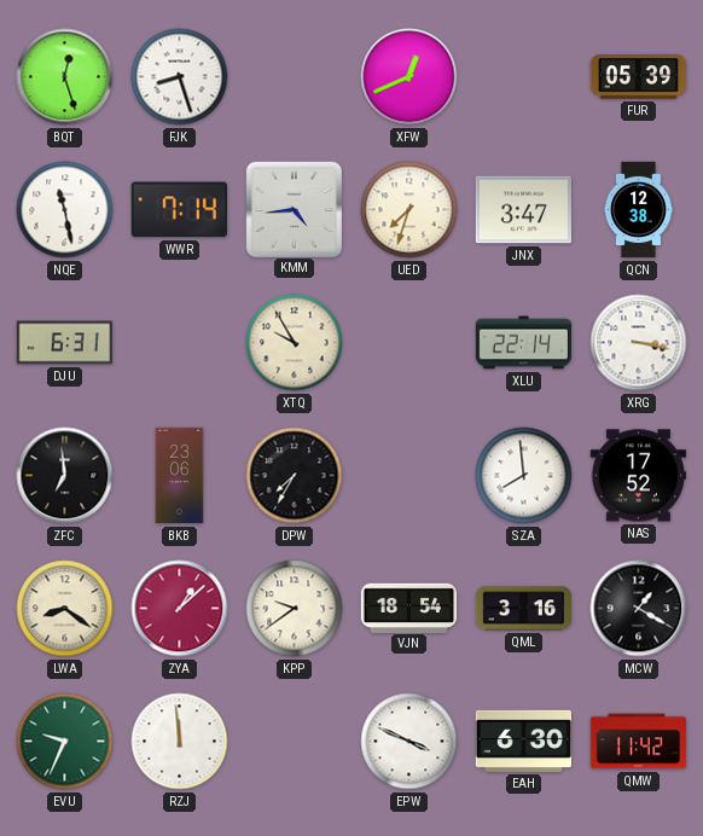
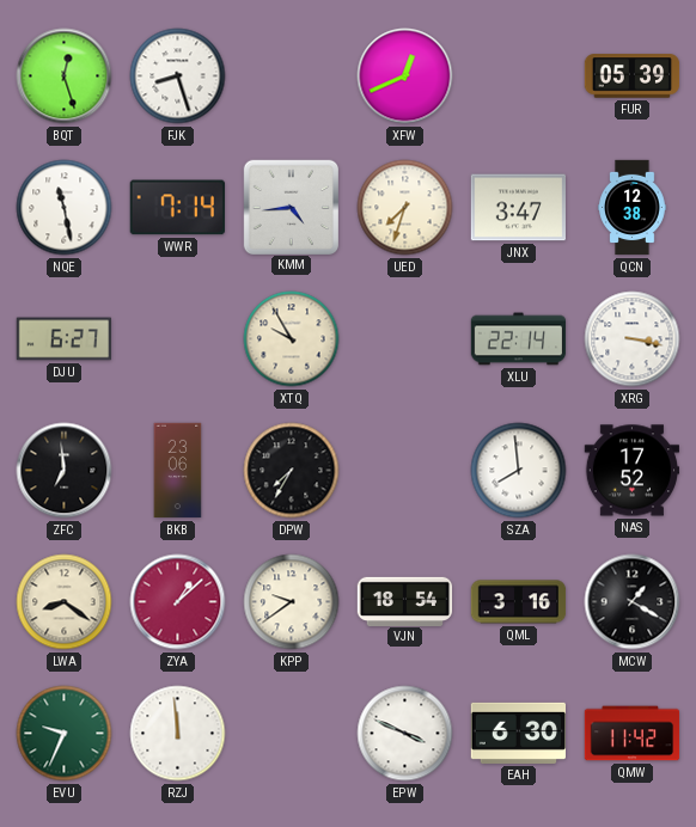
DJU: 6:31 -> 6:27
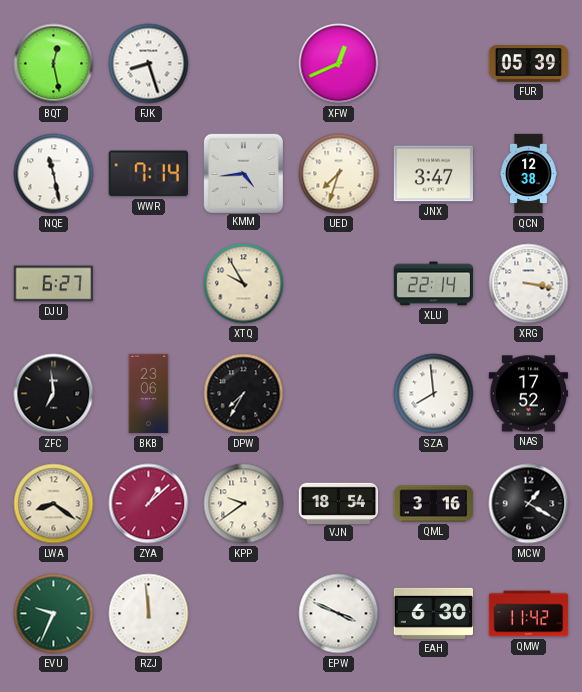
BQT: 12:27 -> 12:28
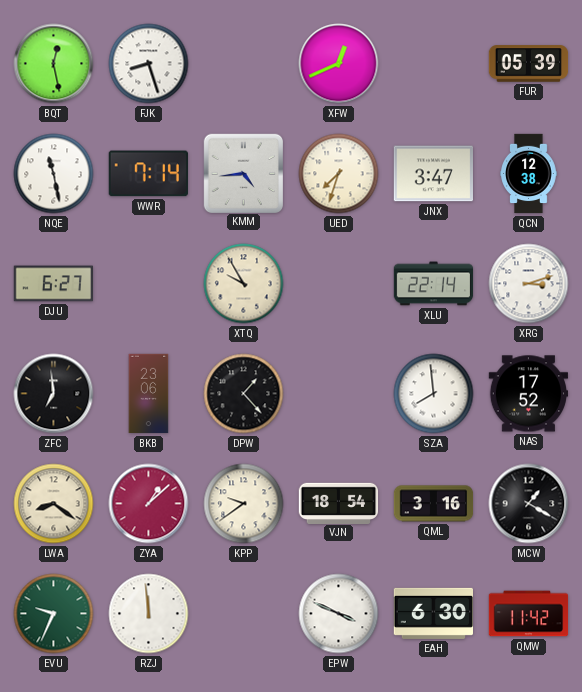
XRG: 3:17 -> 3:12
DPW: 7:35 -> 1:23
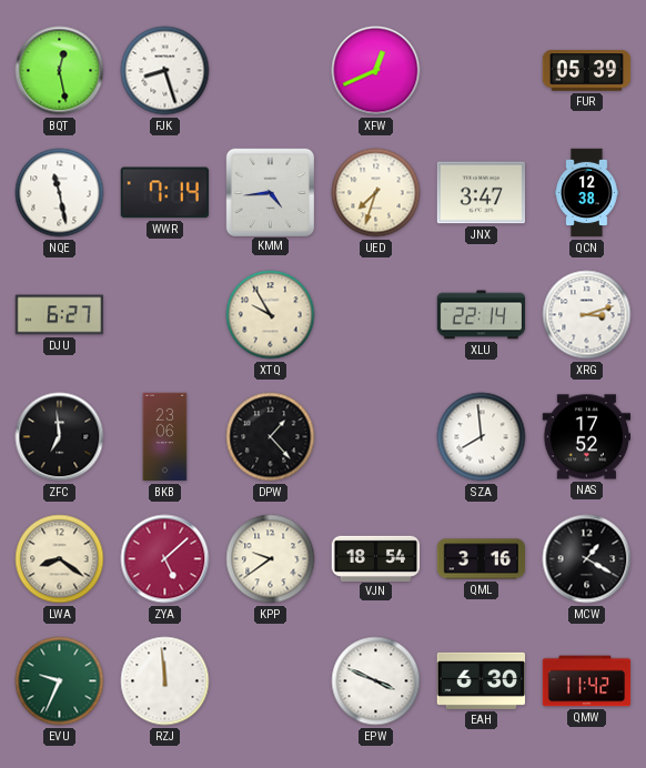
ZYA: 1:08 -> 5:08
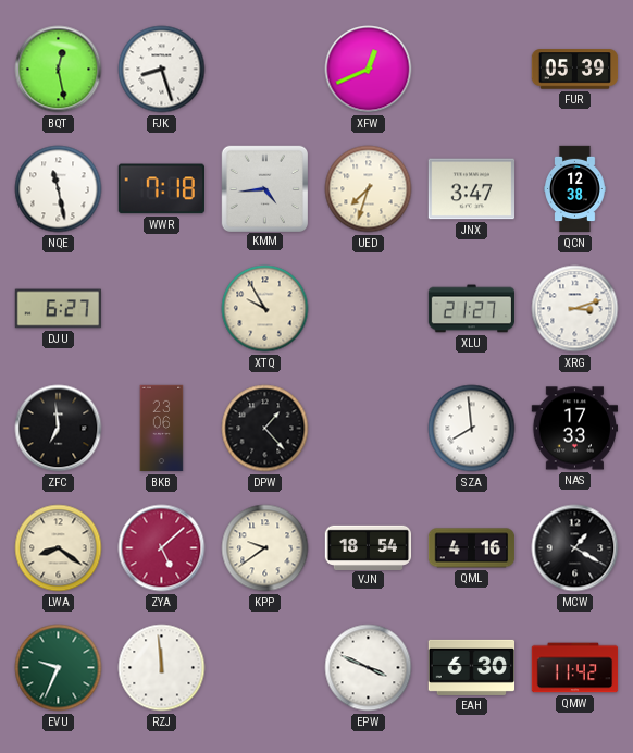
WWR: 7:14 -> 7:18
XLU: 22:14 -> 21:27
NAS: 17:52 -> 17:33
QML: 3:16 -> 4:16
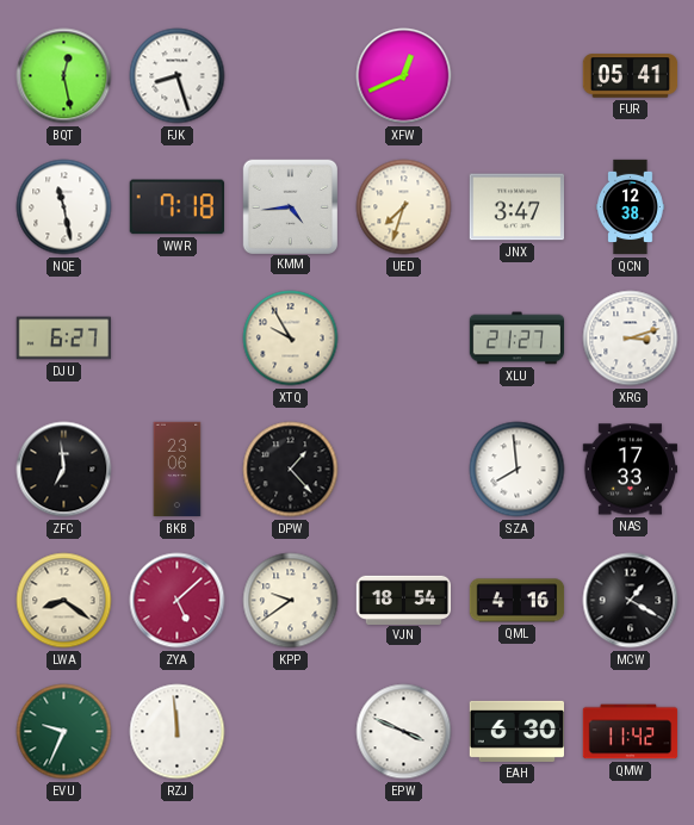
FUR: 05:39 -> 05:41
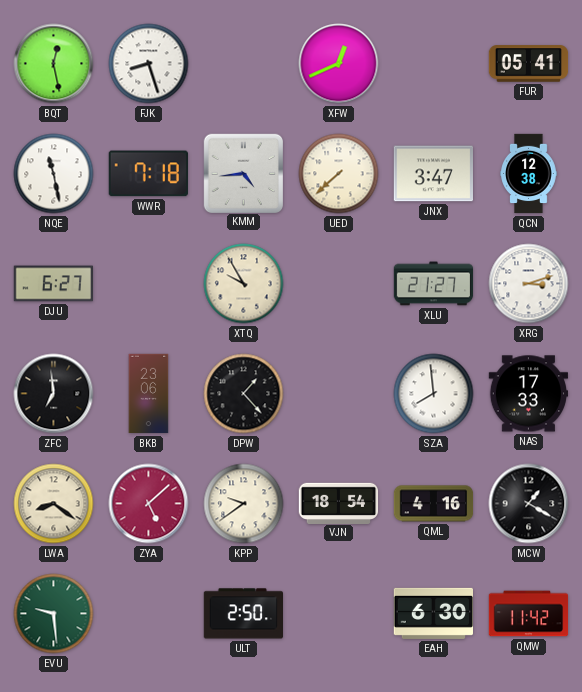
UED: 7:33 -> 7:38
EVU: 9:34 -> 9:29
RZJ: 11:59 -> none
ULT: none -> 2:50
EPW: 3:49 -> none
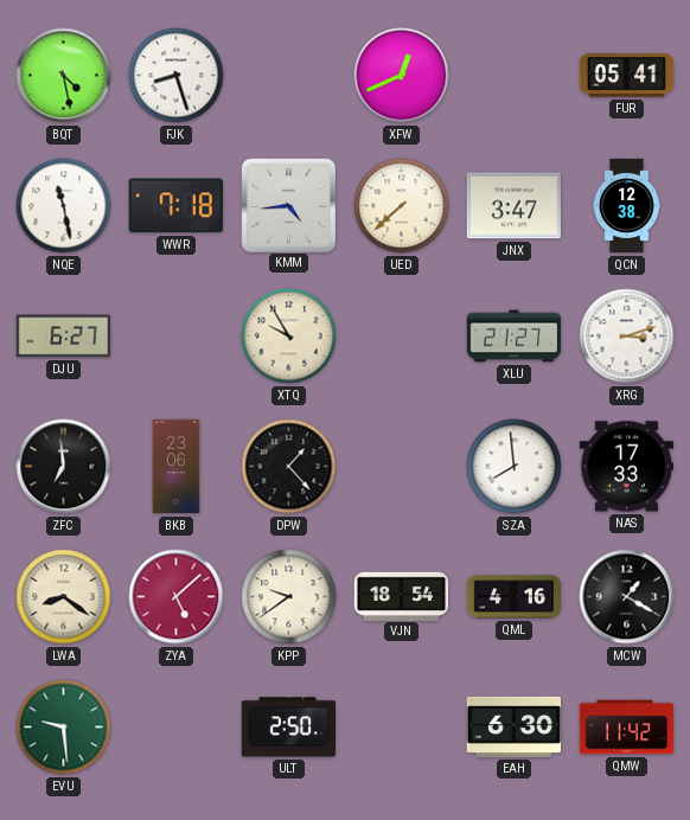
BQT: 12:28 -> 4:28
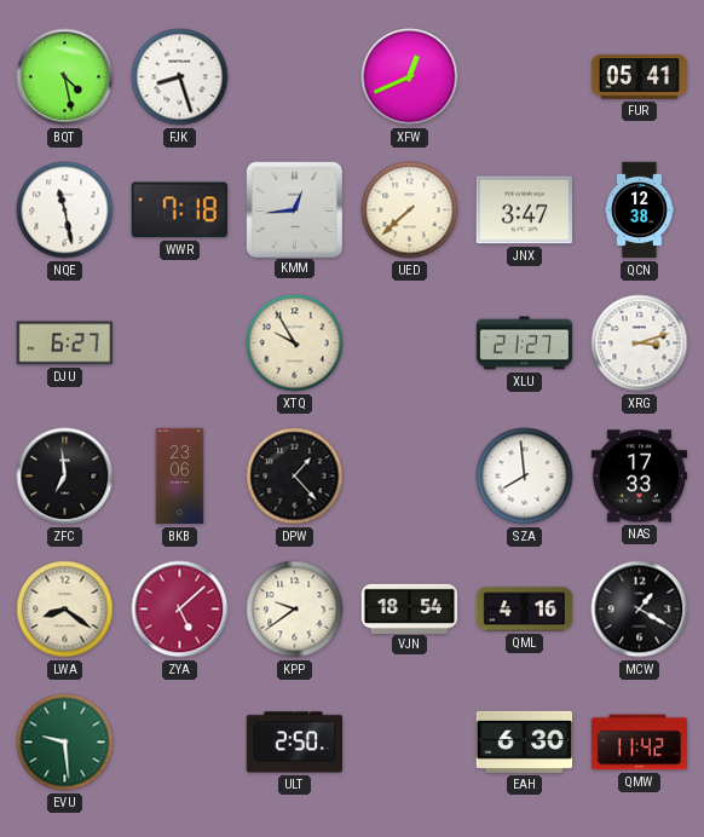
KMM: 4:44 -> 12:44
